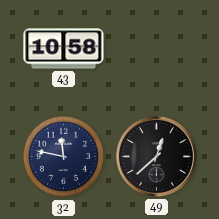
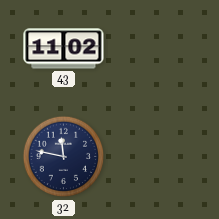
43: 10:58 -> 11:02
49: 12:38 -> none
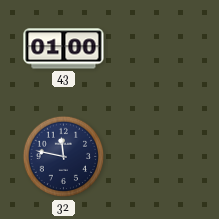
43: 11:02 -> 01:00
